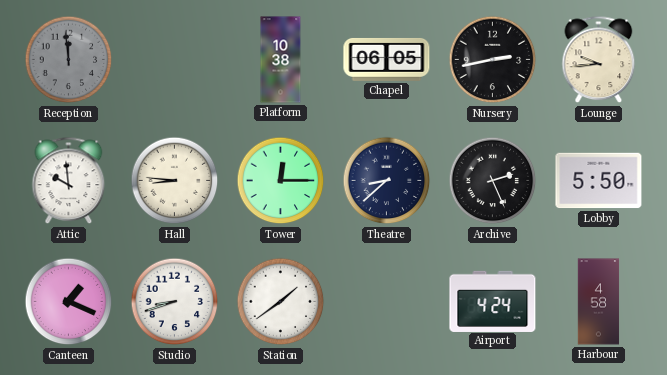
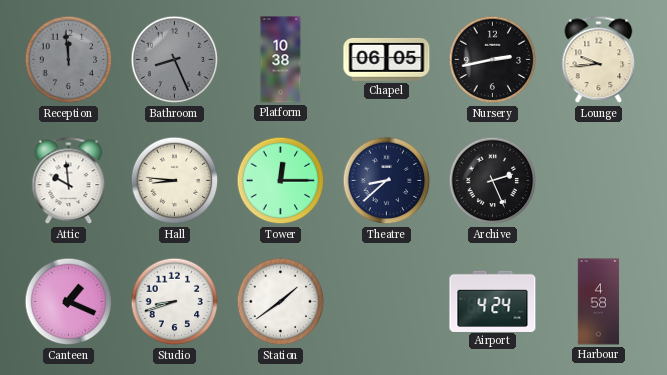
Bathroom: none -> 8:26
Lobby: 5:50 -> none
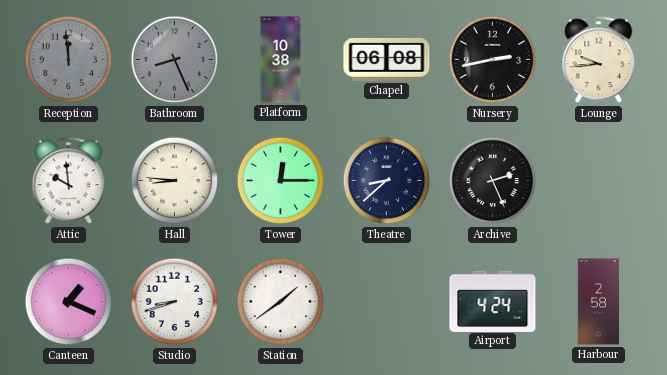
Chapel: 06:05 -> 06:08
Harbour: 4:58 -> 2:58
